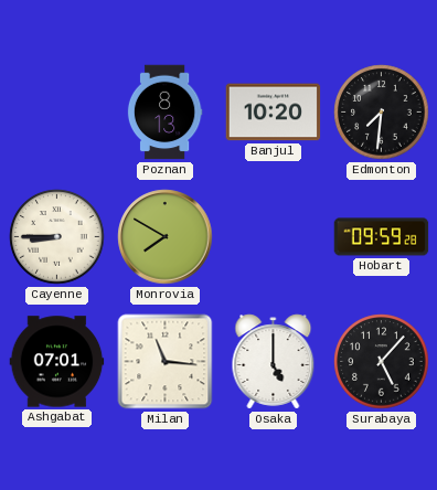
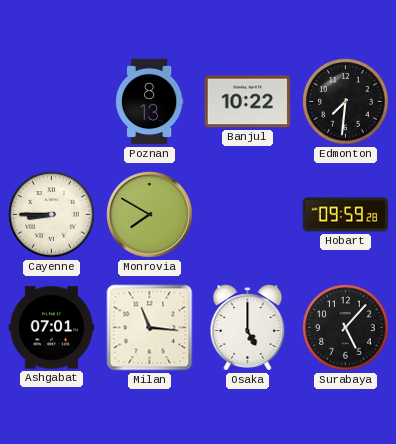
Banjul: 10:20 -> 10:22
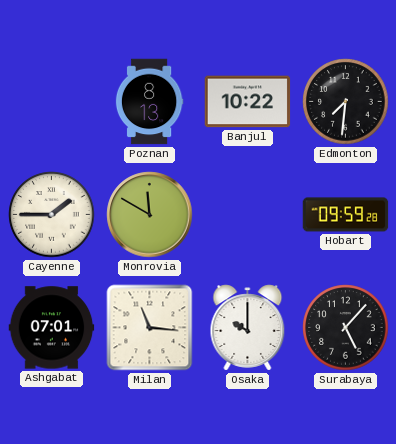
Cayenne: 8:45 -> 1:45
Monrovia: 7:50 -> 11:50
Osaka: 5:00 -> 10:00
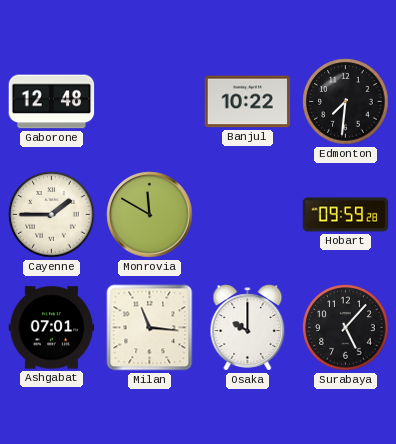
Gaborone: none -> 12:48
Poznan: 8:13 -> none
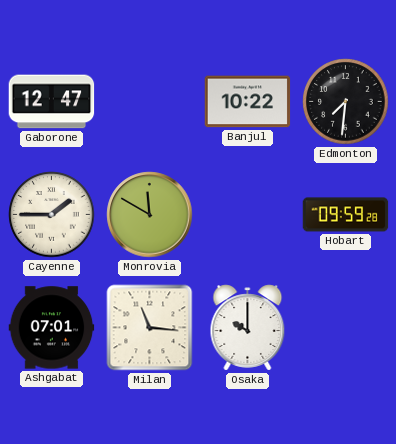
Gaborone: 12:48 -> 12:47
Surabaya: 5:07 -> none
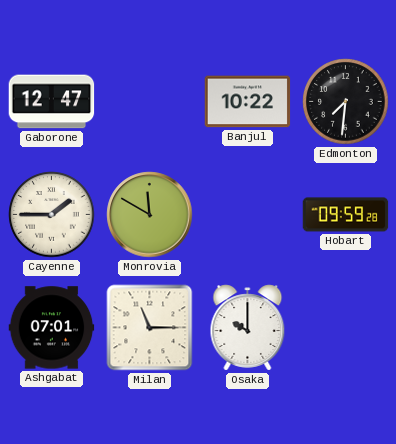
Milan: 11:16 -> 11:15
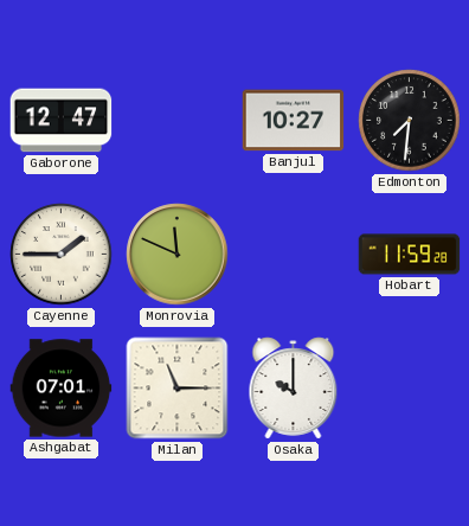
Banjul: 10:22 -> 10:27
Monrovia: 11:50 -> 11:49
Hobart: 09:59 -> 11:59
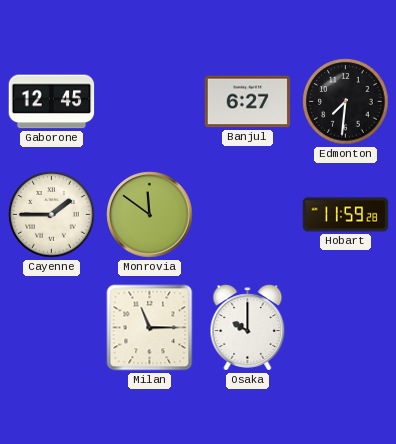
Gaborone: 12:47 -> 12:45
Banjul: 10:27 -> 6:27
Monrovia: 11:49 -> 11:51
Ashgabat: 07:01 -> none
